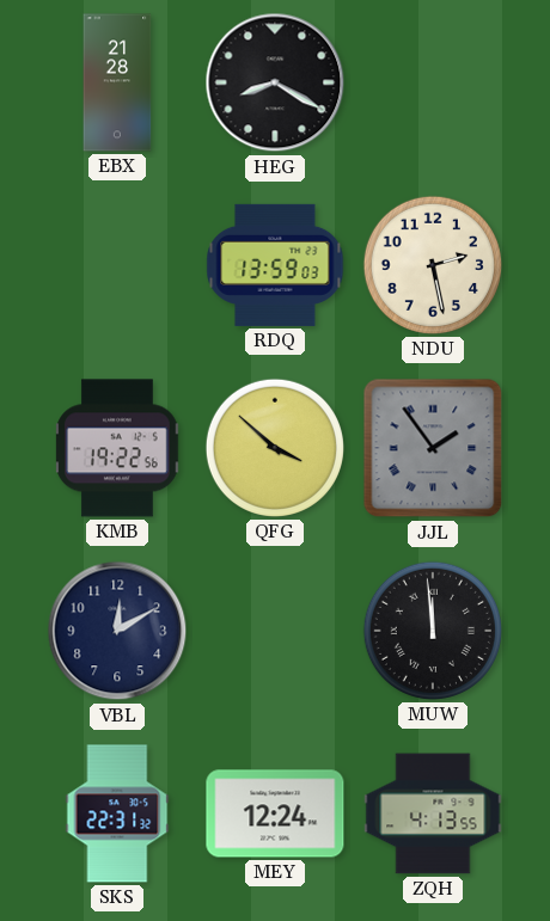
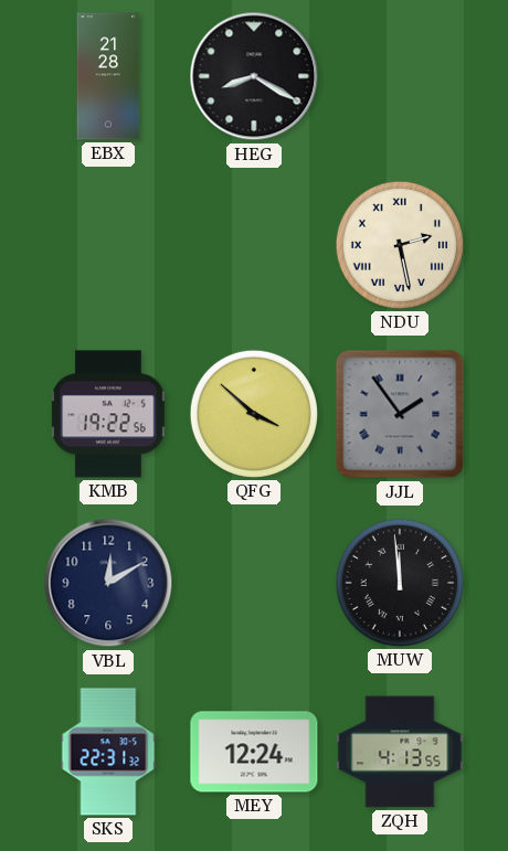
RDQ: 13:59 -> none
NDU numerals: Arabic -> Roman
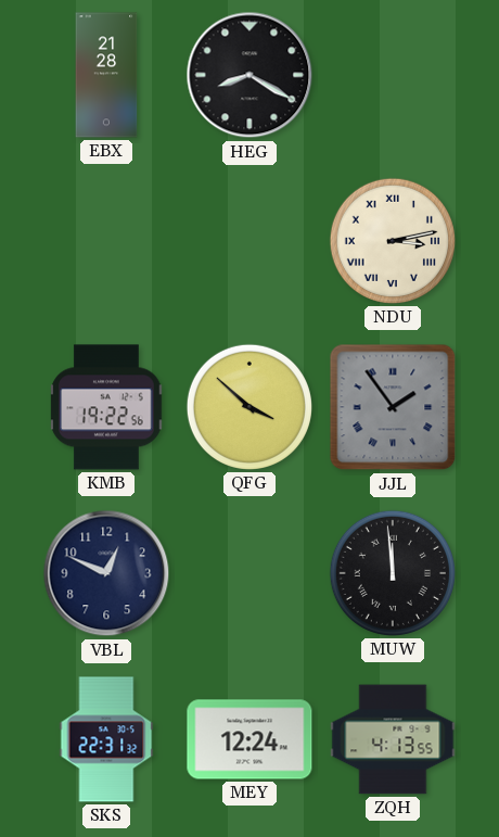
NDU: 2:28 -> 3:13
VBL: 12:10 -> 12:49
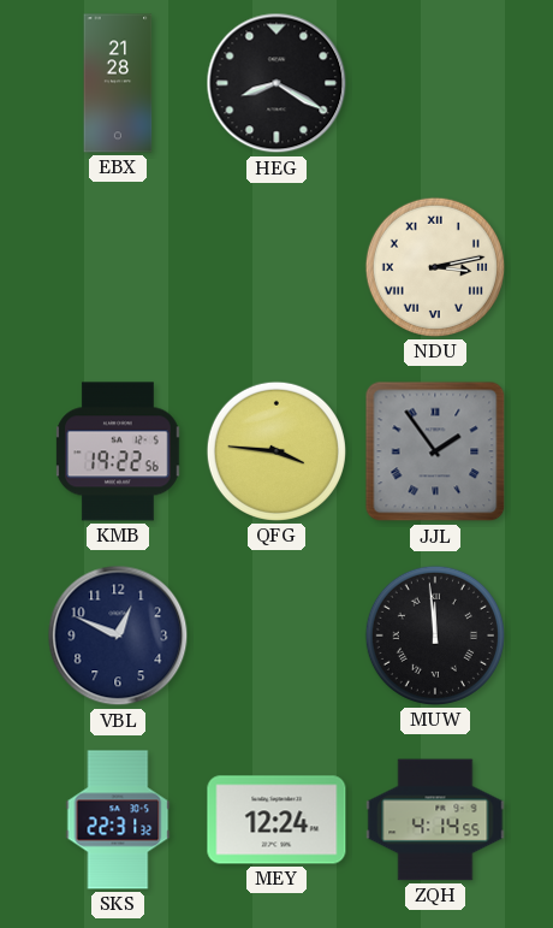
QFG: 3:52 -> 3:46
ZQH: 4:13 -> 4:14
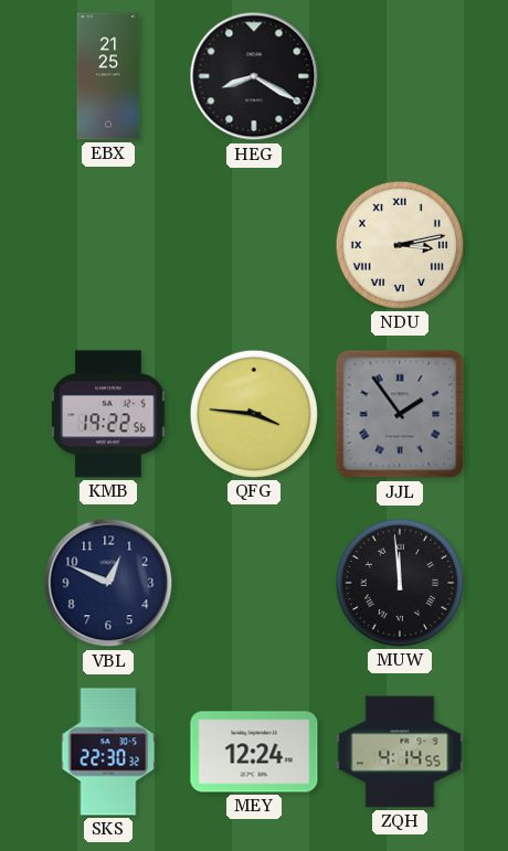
EBX: 21:28 -> 21:25
SKS: 22:31 -> 22:30
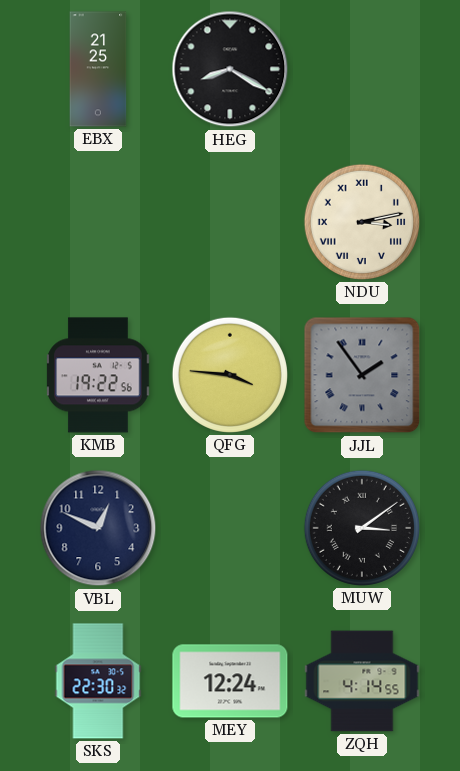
MUW: 11:59 -> 3:09
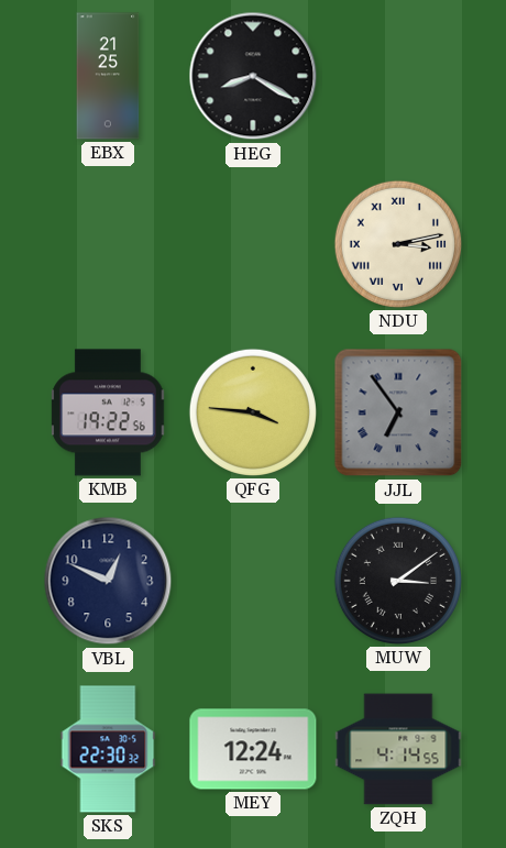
JJL: 1:54 -> 6:54
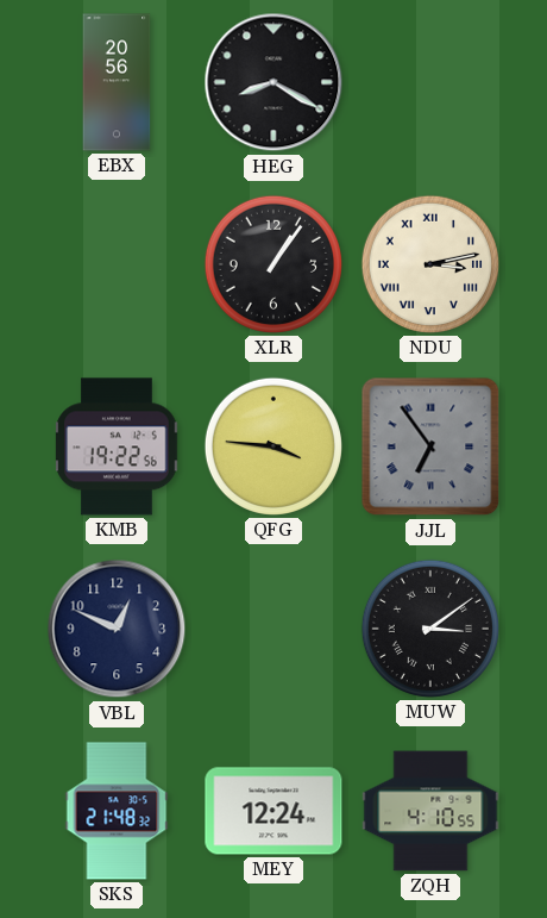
EBX: 21:25 -> 20:56
XLR: none -> 1:06
SKS: 22:30 -> 21:48
ZQH: 4:14 -> 4:10
